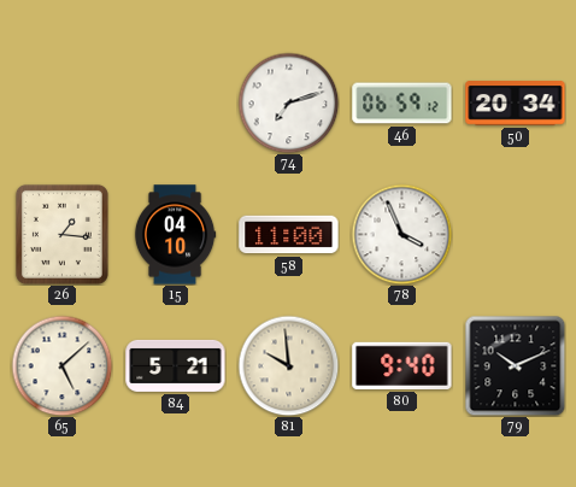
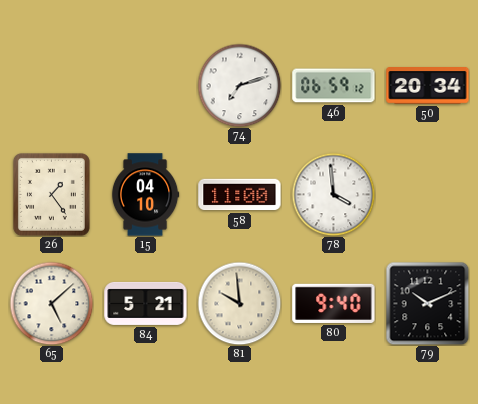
26: 1:16 -> 1:24
78: 3:56 -> 3:59
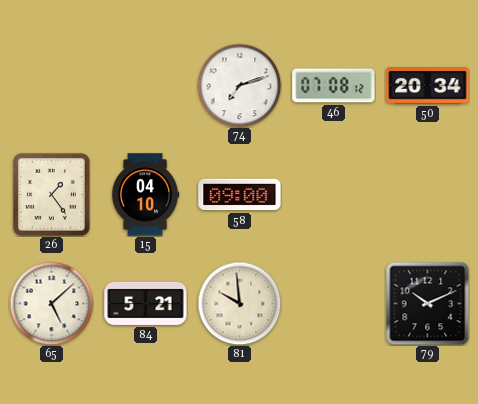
46: 06:59 -> 07:08
58: 11:00 -> 09:00
78: 3:59 -> none
80: 9:40 -> none
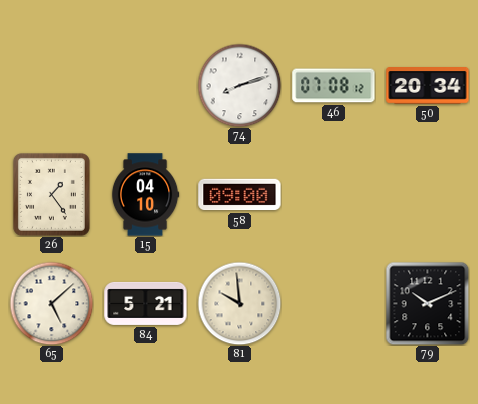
74: 7:12 -> 8:12
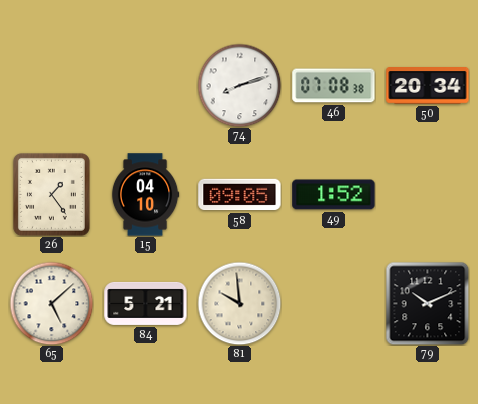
46: 07:08:12 -> 07:08:38
58: 09:00 -> 09:05
49: none -> 1:52
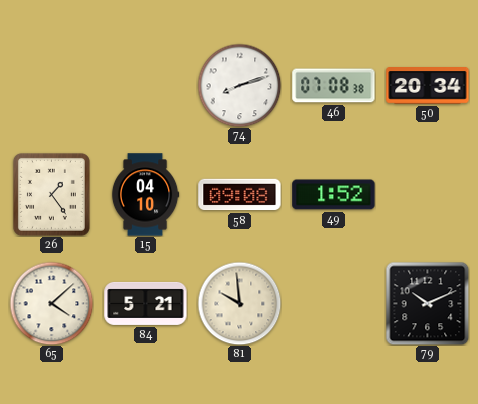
58: 09:05 -> 09:08
65: 5:08 -> 4:08
